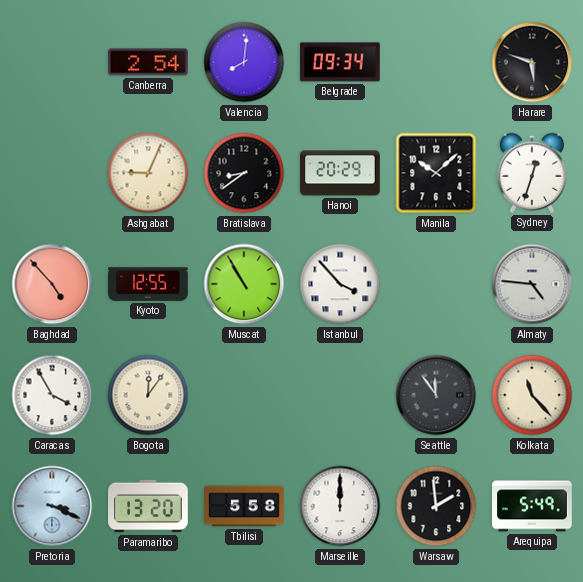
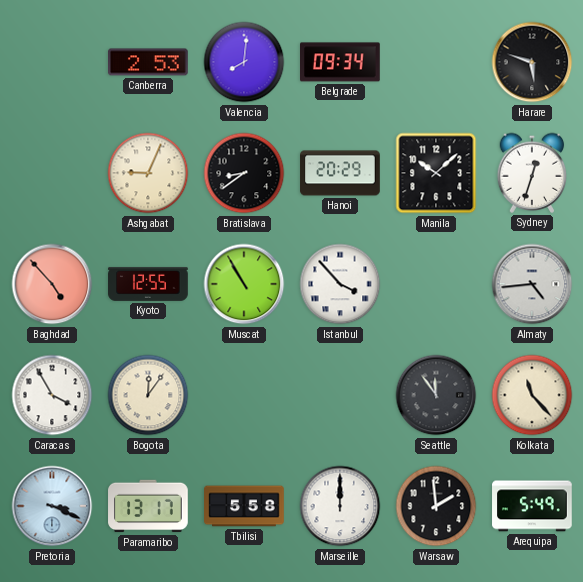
Canberra: 2:54 -> 2:53
Almaty: 4:46 -> 4:44
Paramaribo: 13:20 -> 13:17
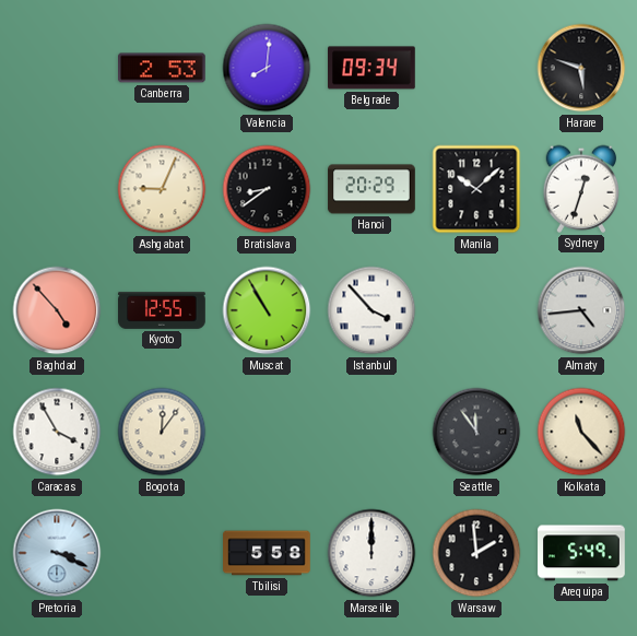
Paramaribo: 13:17 -> none
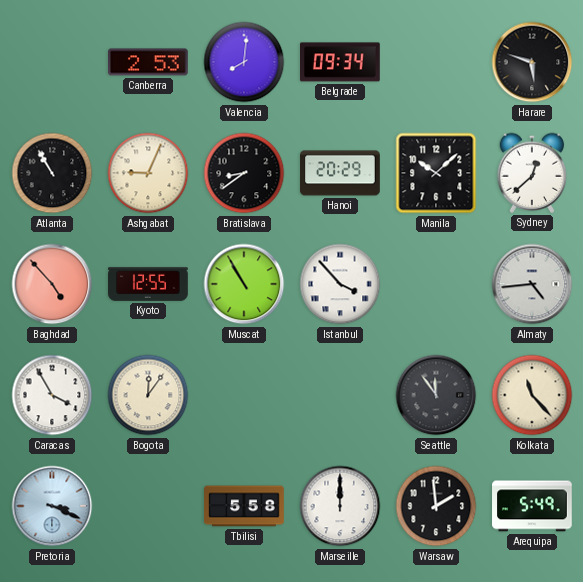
Atlanta: none -> 10:55
Sydney: 12:33 -> 12:38
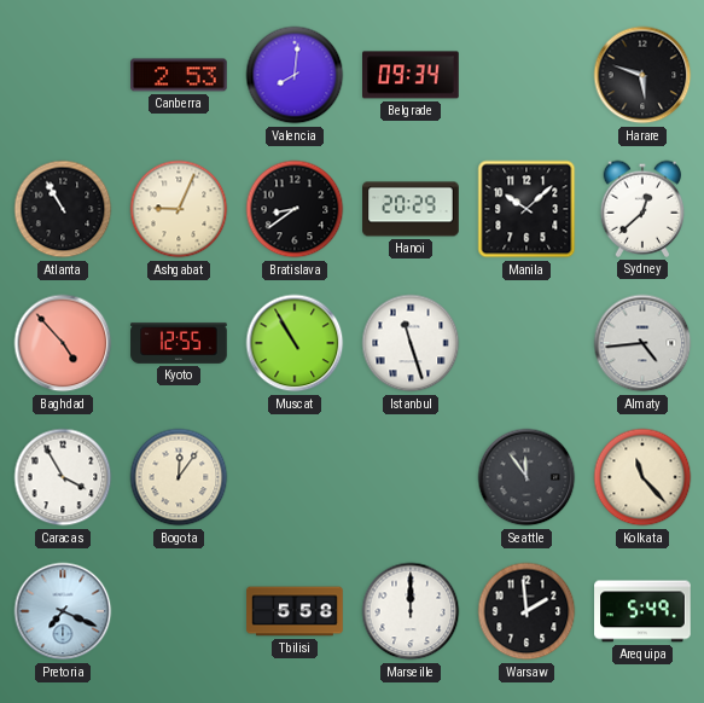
Istanbul: 3:53 -> 11:27
Pretoria: 3:19 -> 7:19
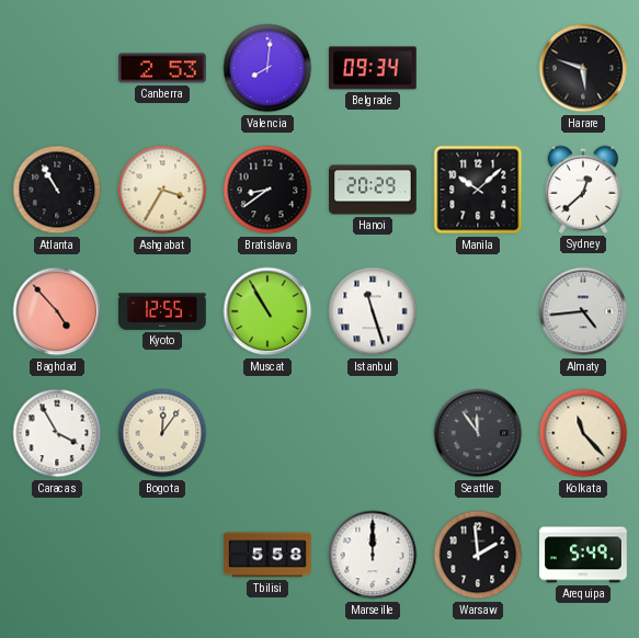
Ashgabat: 9:04 -> 3:35
Pretoria: 7:19 -> none
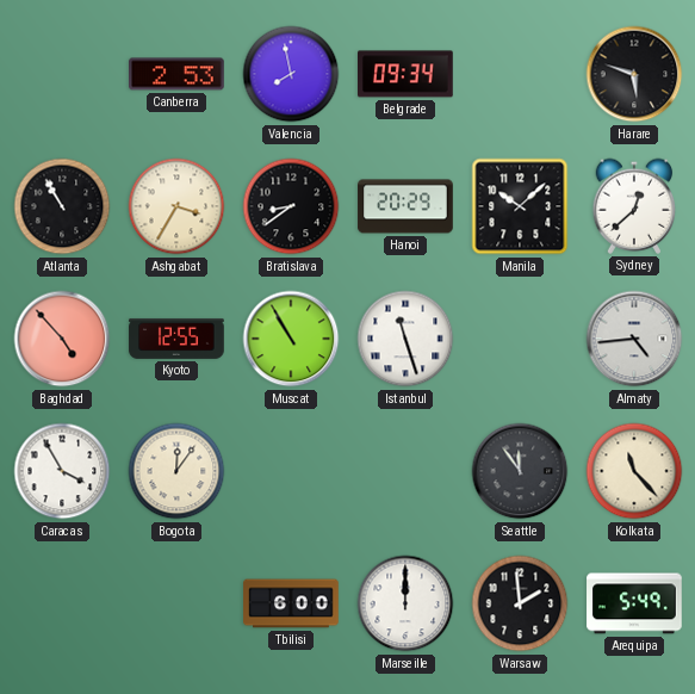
Valencia: 8:01 -> 7:58
Tbilisi: 5:58 -> 6:00
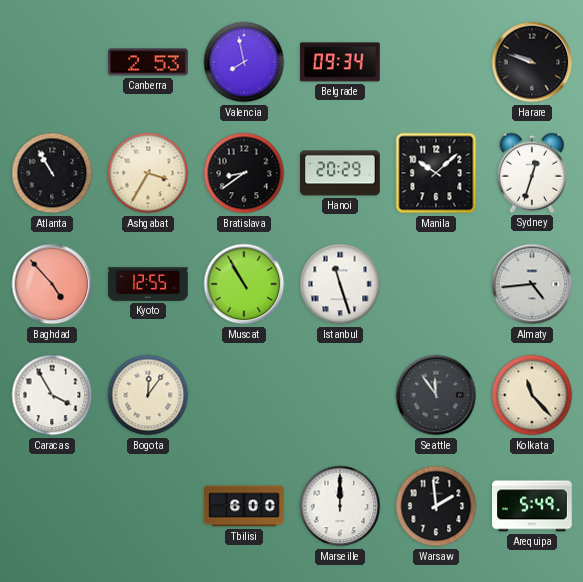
Harare: 5:48 -> 9:48
Sydney: 12:38 -> 12:33
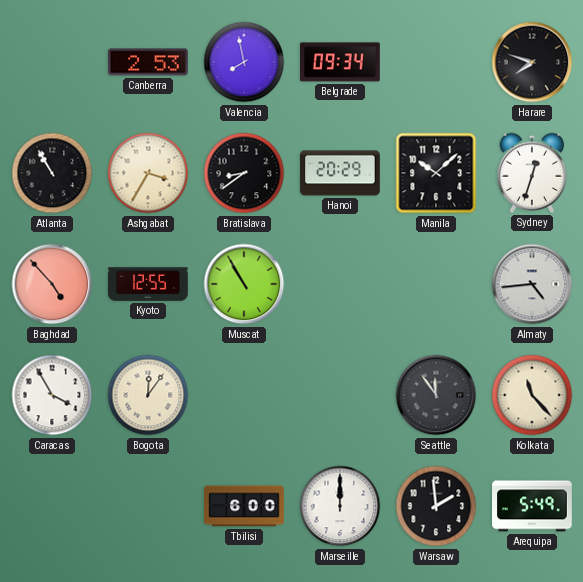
Harare: 9:48 -> 7:48
Istanbul: 11:27 -> none
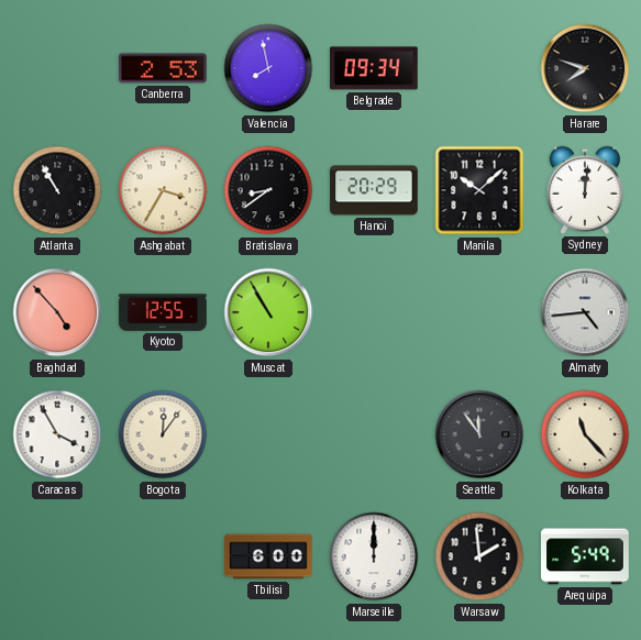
Sydney: 12:33 -> 12:01
